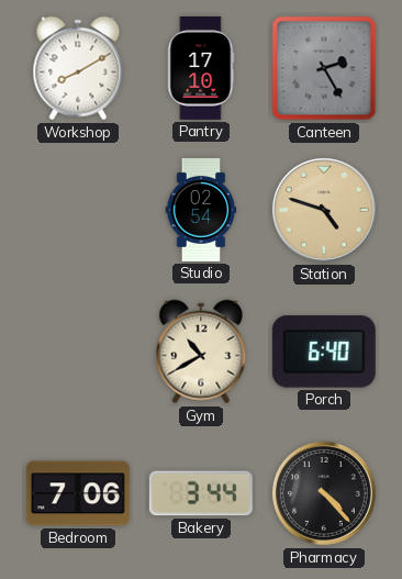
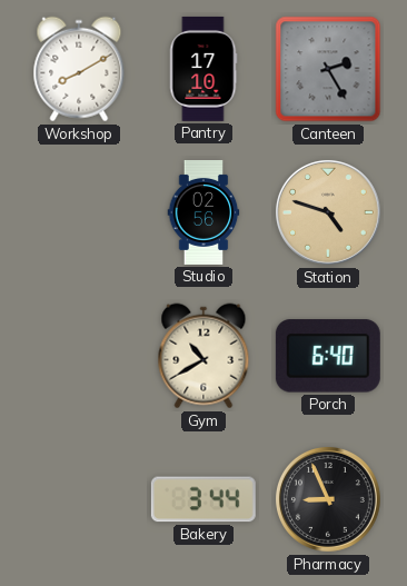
Studio: 02:54 -> 02:56
Bedroom: 7:06 -> none
Pharmacy: 4:23 -> 8:56
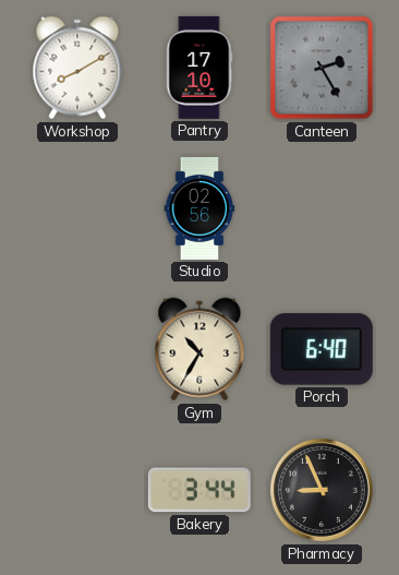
Station: 4:48 -> none
Gym: 10:40 -> 10:35
